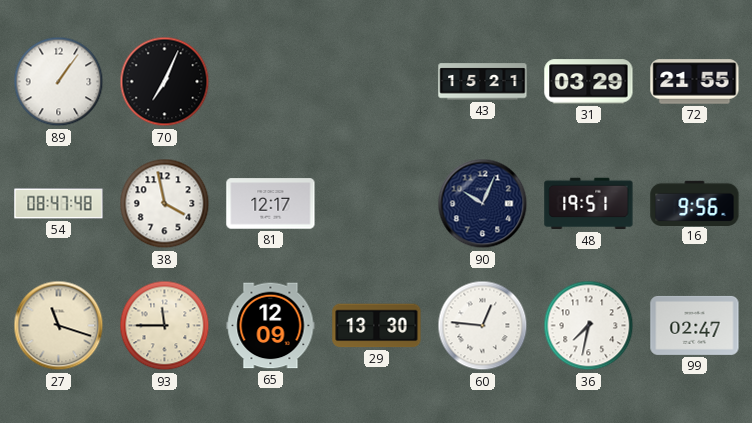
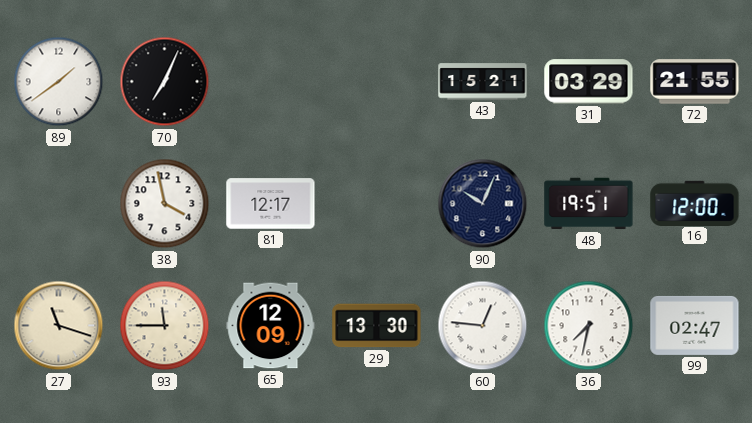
89: 1:06 -> 1:39
54: 08:47 -> none
16: 9:56 -> 12:00
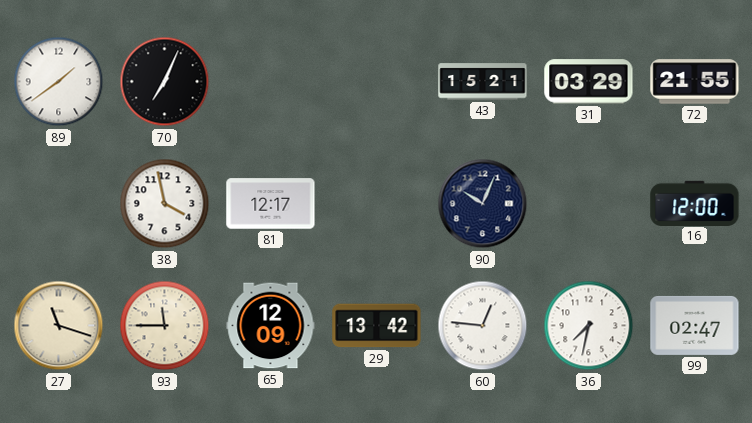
48: 19:51 -> none
29: 13:30 -> 13:42
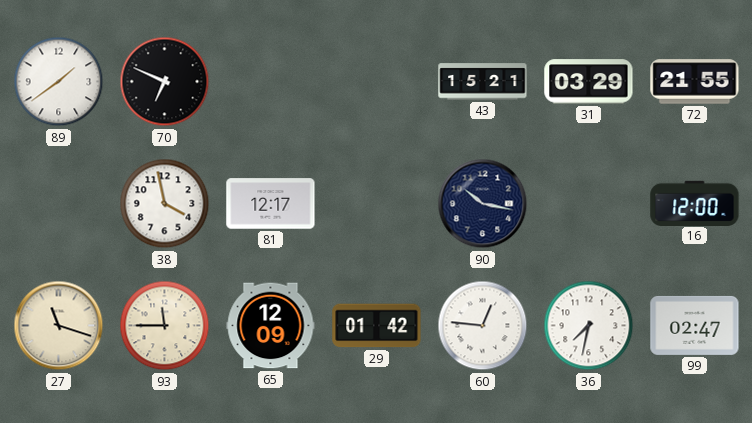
70: 7:04 -> 6:49
90: 10:04 -> 10:17
29: 13:42 -> 01:42
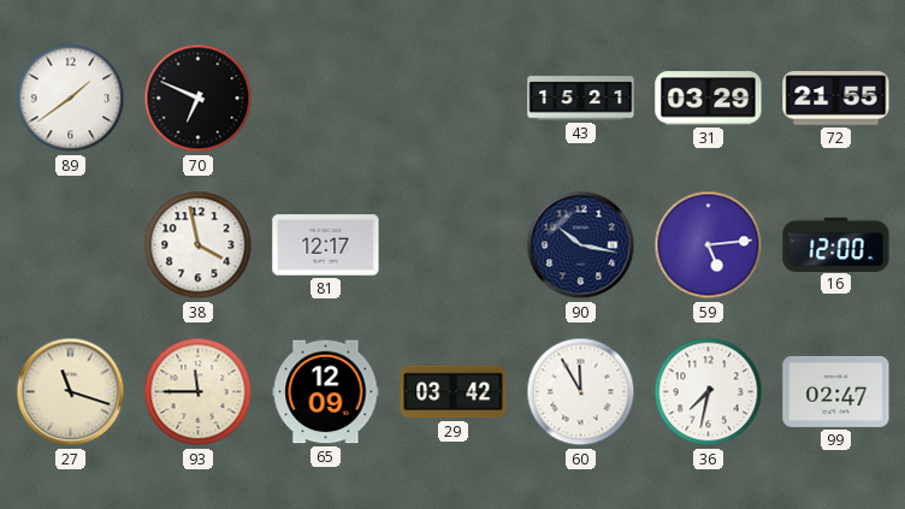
59: none -> 5:14
29: 01:42 -> 03:42
60: 12:46 -> 11:55
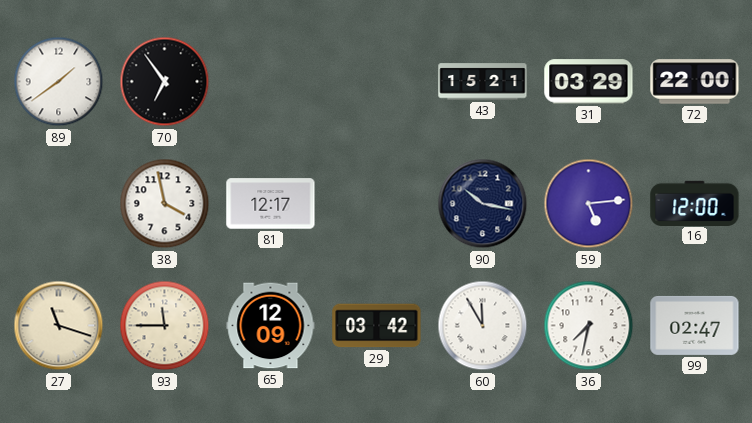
70: 6:49 -> 6:54
72: 21:55 -> 22:00
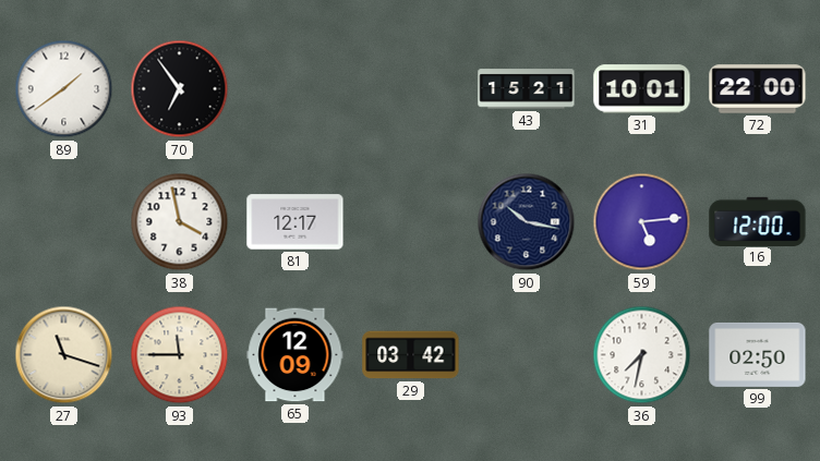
31: 03:29 -> 10:01
60: 11:55 -> none
99: 02:47 -> 02:50
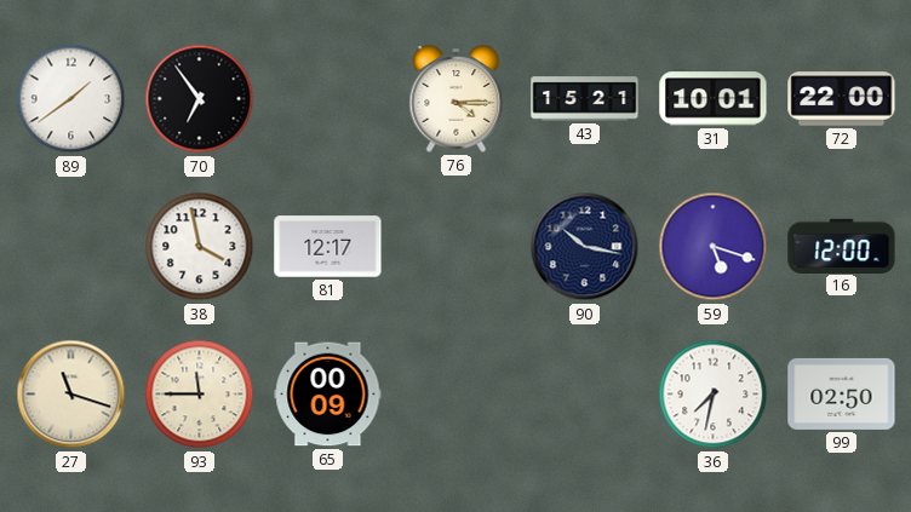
76: none -> 4:15
59: 5:14 -> 5:18
65: 12:09 -> 00:09
29: 03:42 -> none
